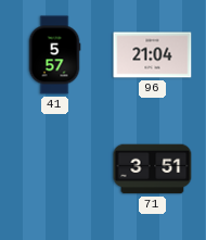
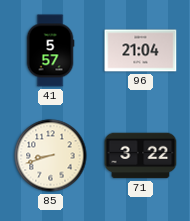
85: none -> 8:42
71: 3:51 -> 3:22
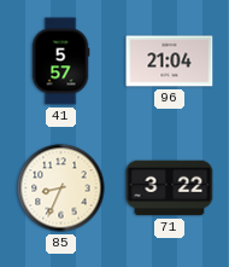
85: 8:42 -> 8:34
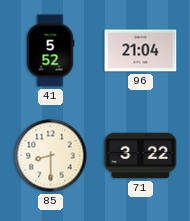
41: 5:57 -> 5:52
85: 8:34 -> 8:30
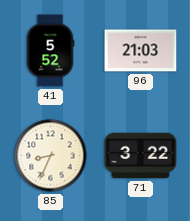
96: 21:04 -> 21:03
85: 8:30 -> 8:34
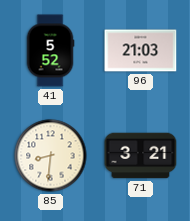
85: 8:34 -> 8:31
71: 3:22 -> 3:21
